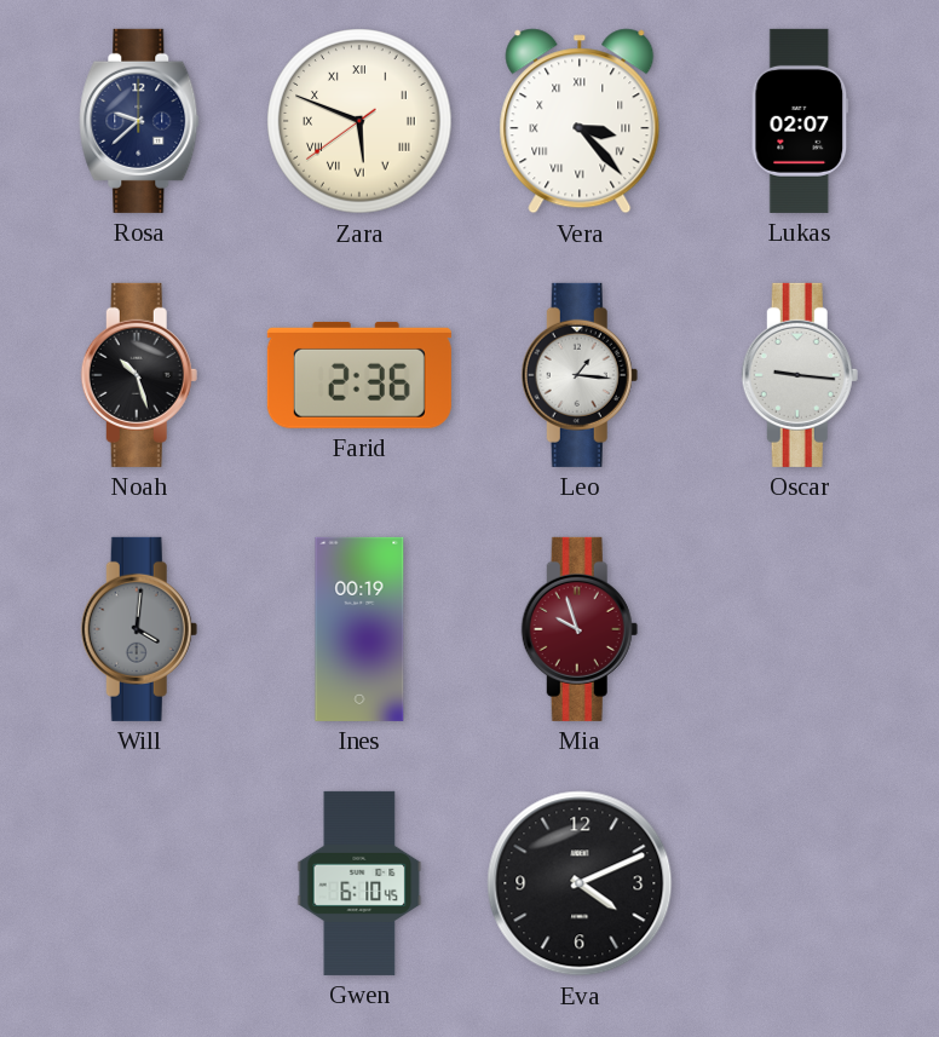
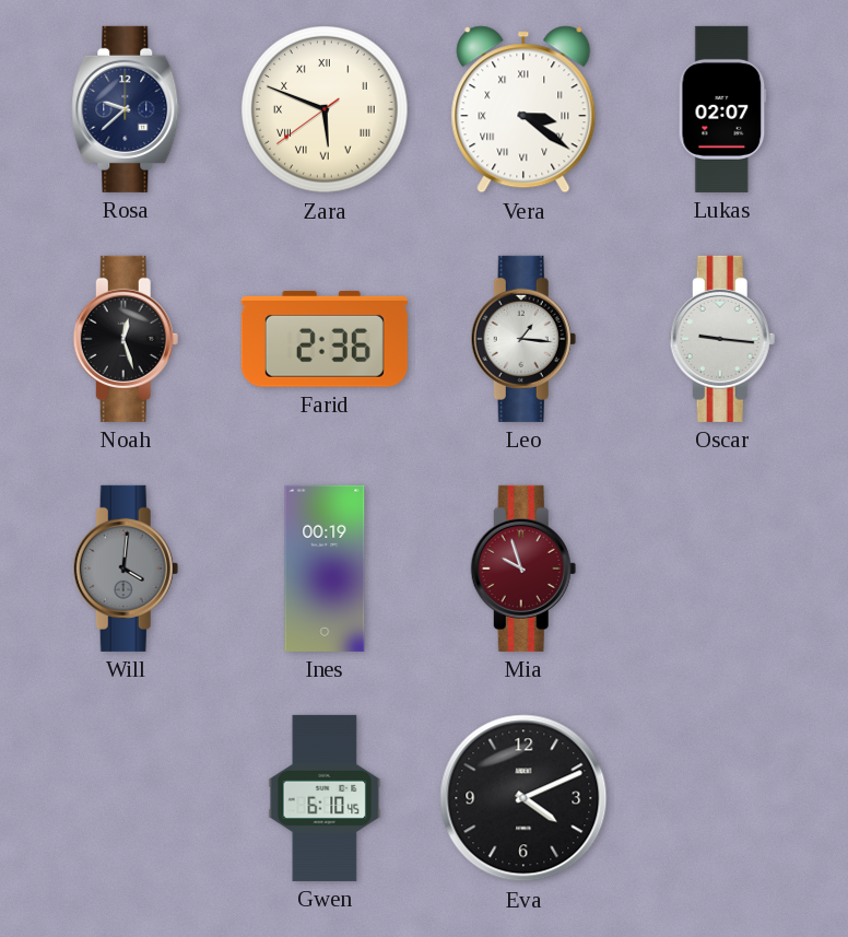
Vera: 3:23 -> 3:21
Noah: 10:27 -> 12:27
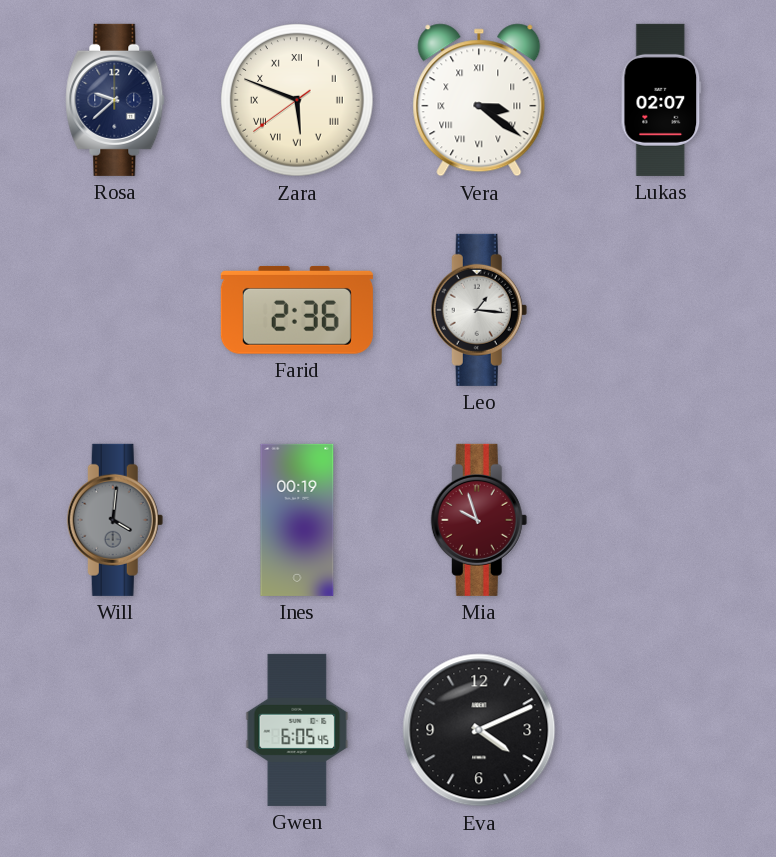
Noah: 12:27 -> none
Oscar: 9:16 -> none
Gwen: 6:10 -> 6:05
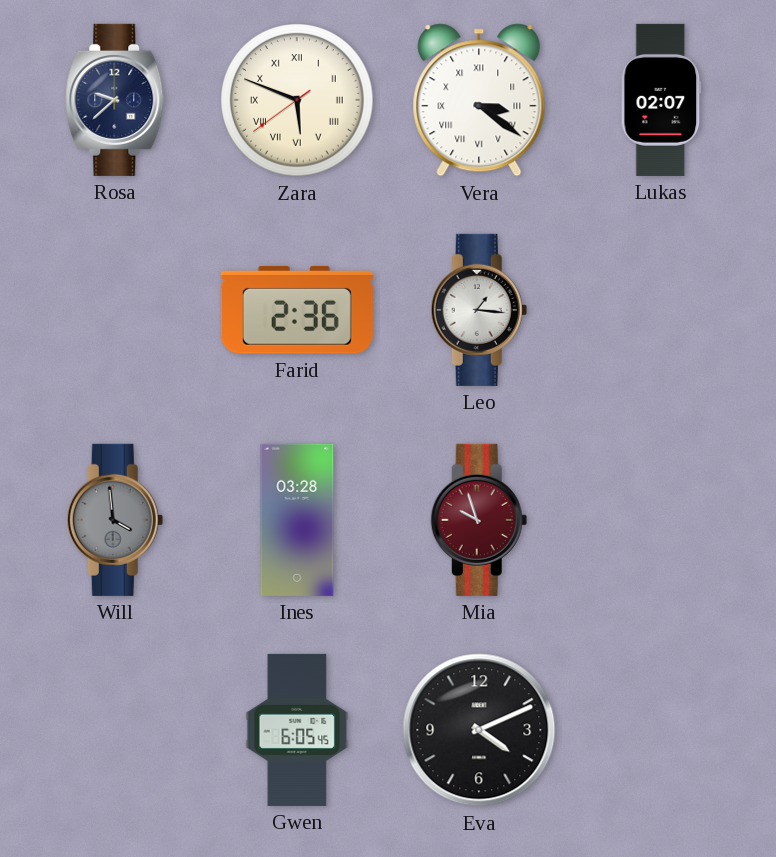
Will: 4:01 -> 3:59
Ines: 00:19 -> 03:28
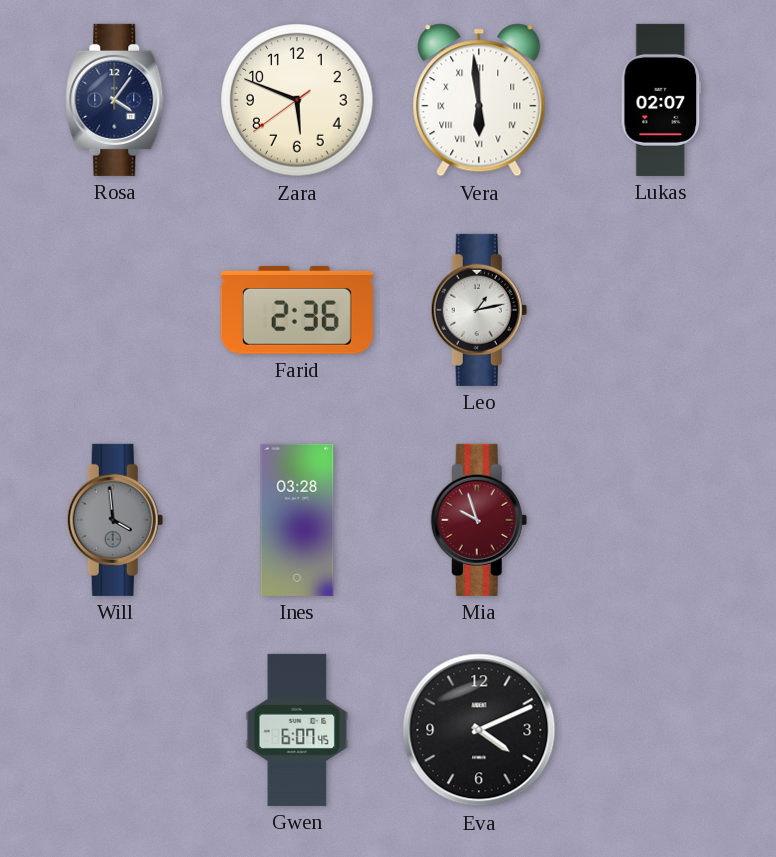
Rosa: 9:38 -> 4:06
Zara numerals: Roman -> Arabic
Vera: 3:21 -> 5:59
Leo: 1:16 -> 1:13
Gwen: 6:05 -> 6:07
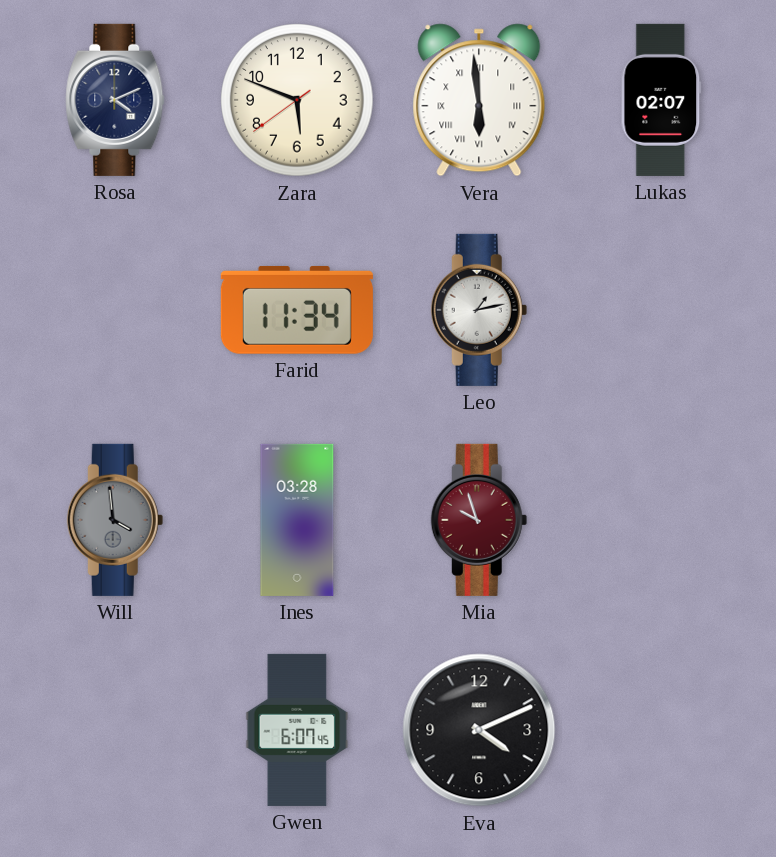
Rosa: 4:06 -> 4:11
Farid: 2:36 -> 11:34
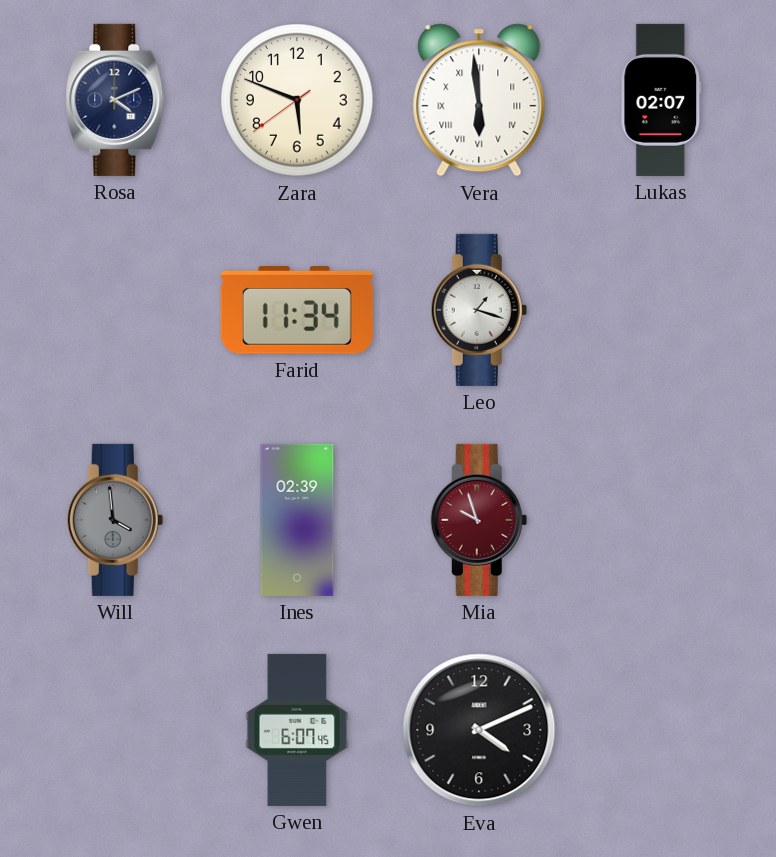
Leo: 1:13 -> 1:18
Ines: 03:28 -> 02:39
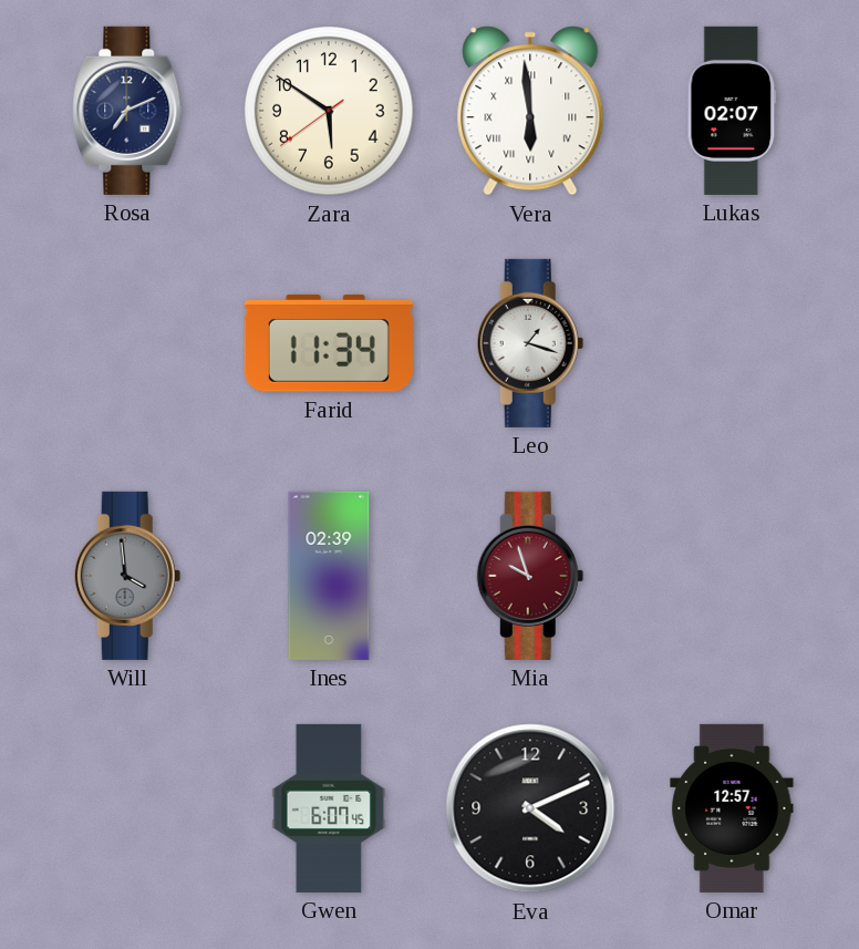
Rosa: 4:11 -> 7:11
Zara: 5:48 -> 5:50
Omar: none -> 12:57
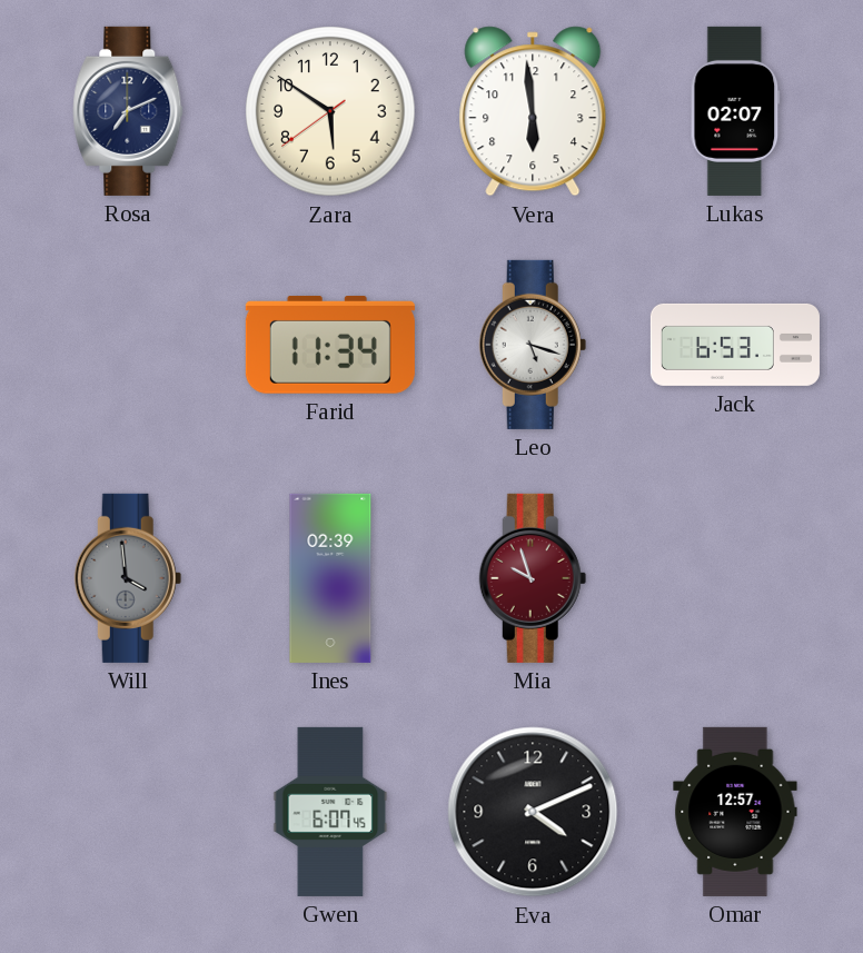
Vera numerals: Roman -> Arabic
Leo: 1:18 -> 5:18
Jack: none -> 6:53
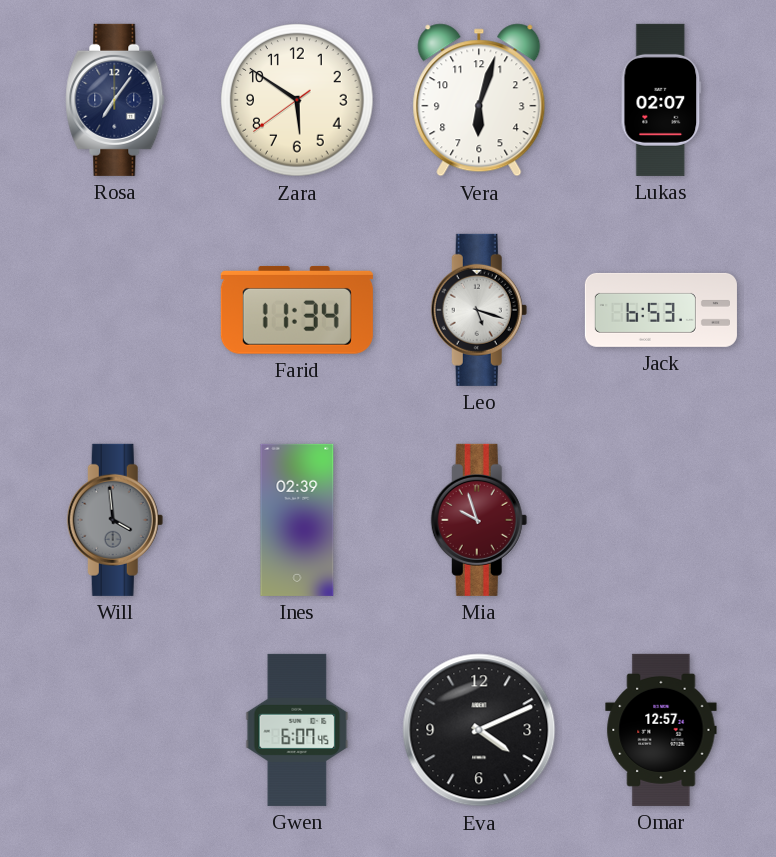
Rosa: 7:11 -> 7:06
Vera: 5:59 -> 6:03
